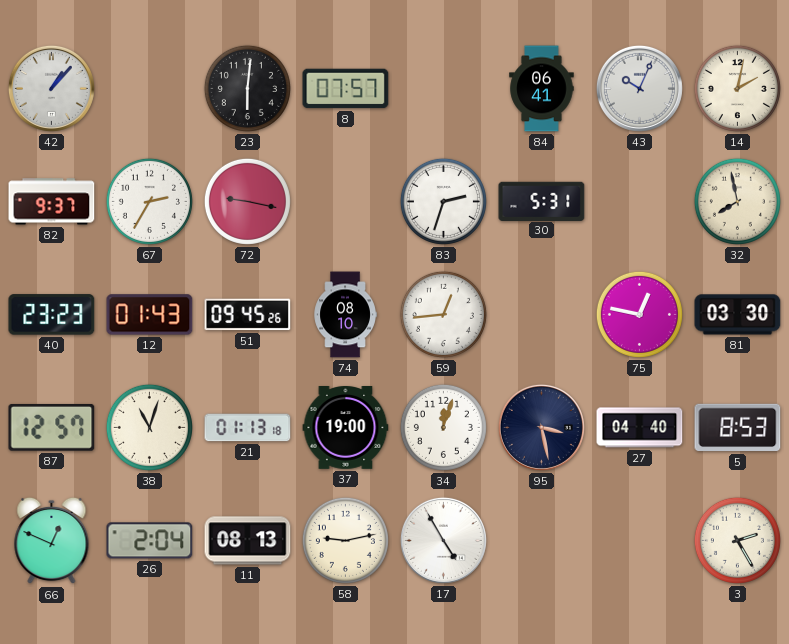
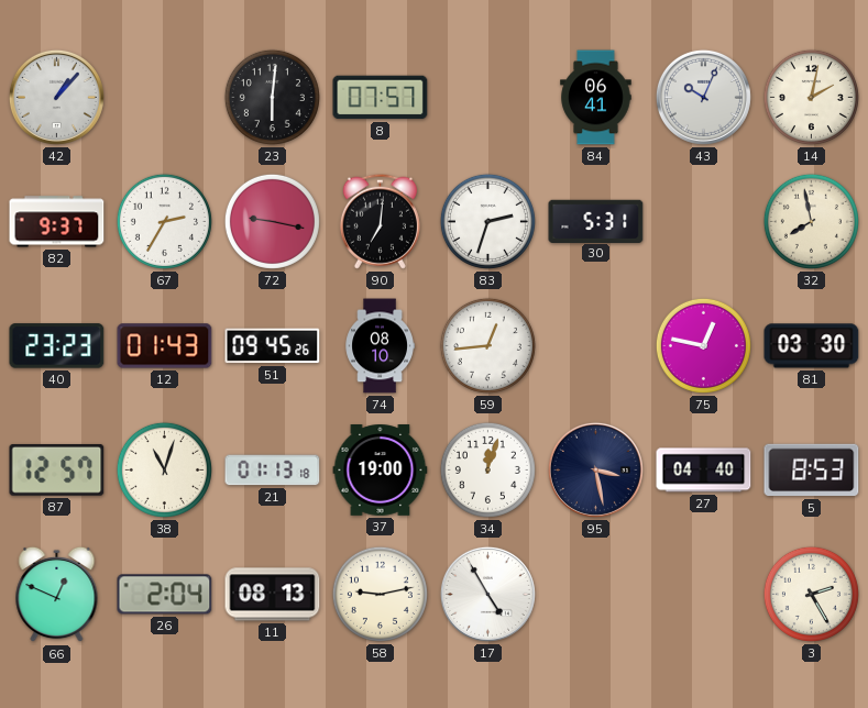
90: none -> 7:01
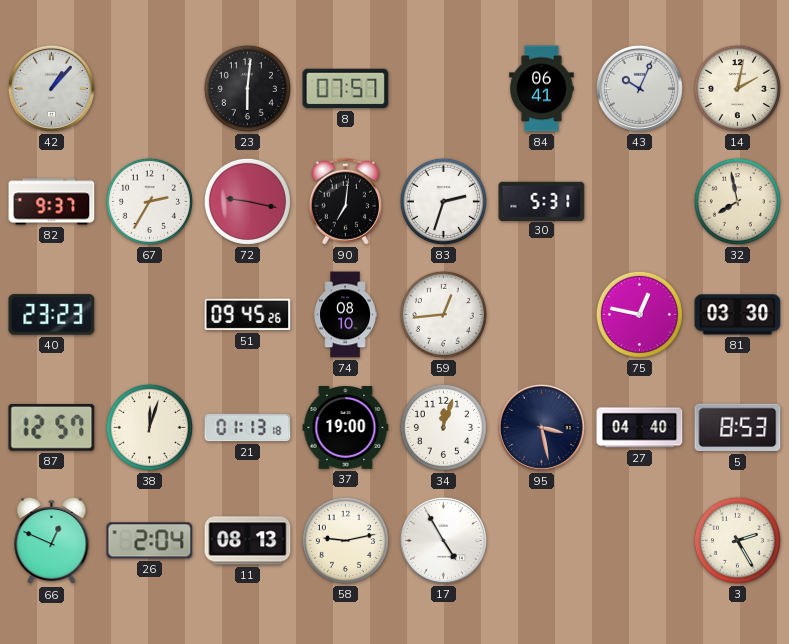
12: 01:43 -> none
38: 11:03 -> 12:03
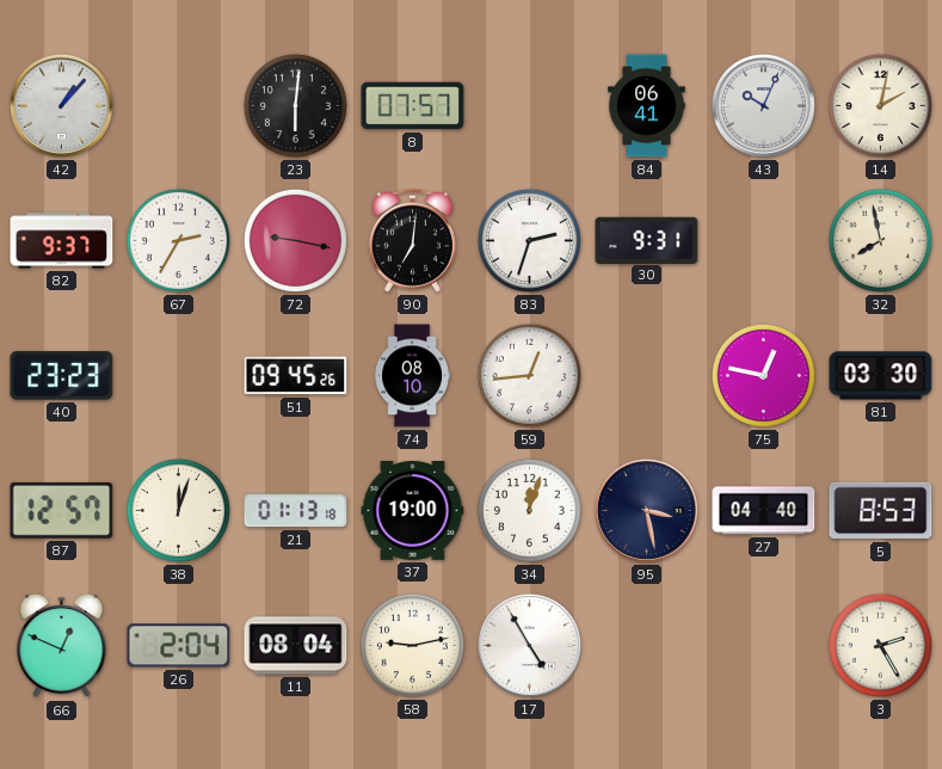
30: 5:31 -> 9:31
11: 08:13 -> 08:04
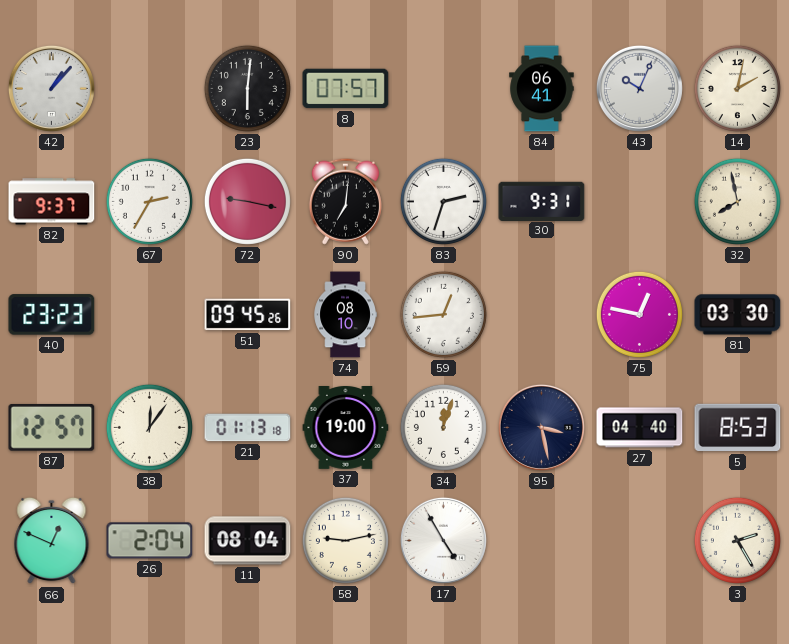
38: 12:03 -> 12:06
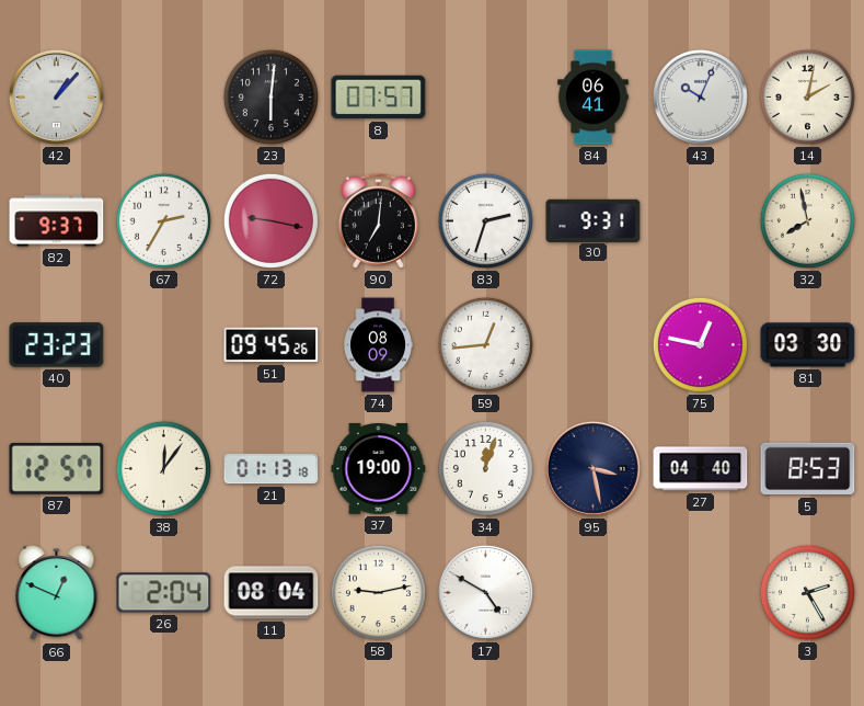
74: 08:10 -> 08:09
17: 4:55 -> 4:50
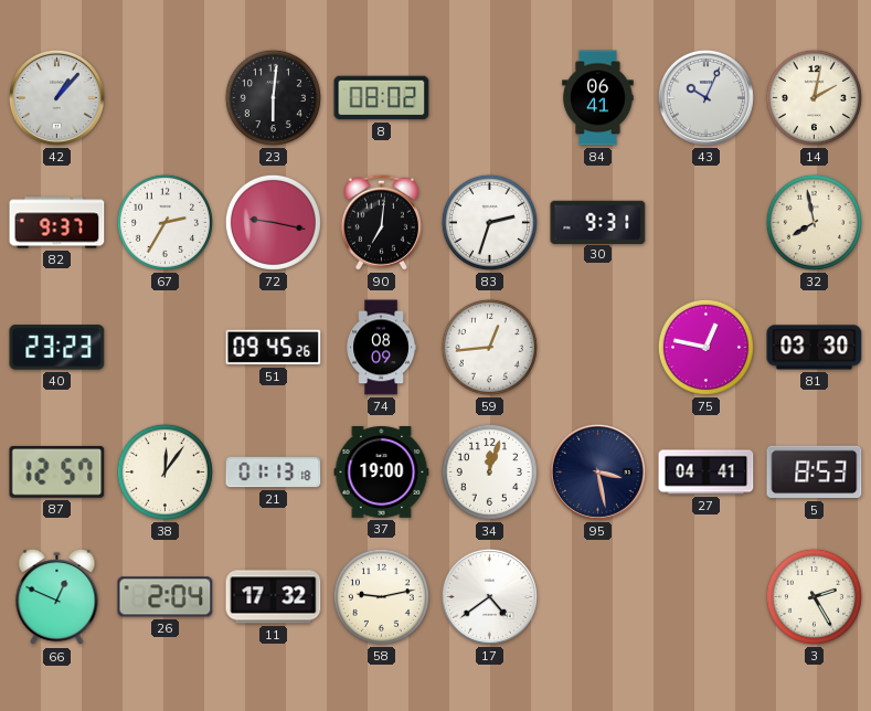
8: 07:57 -> 08:02
27: 04:40 -> 04:41
11: 08:04 -> 17:32
17: 4:50 -> 4:39
